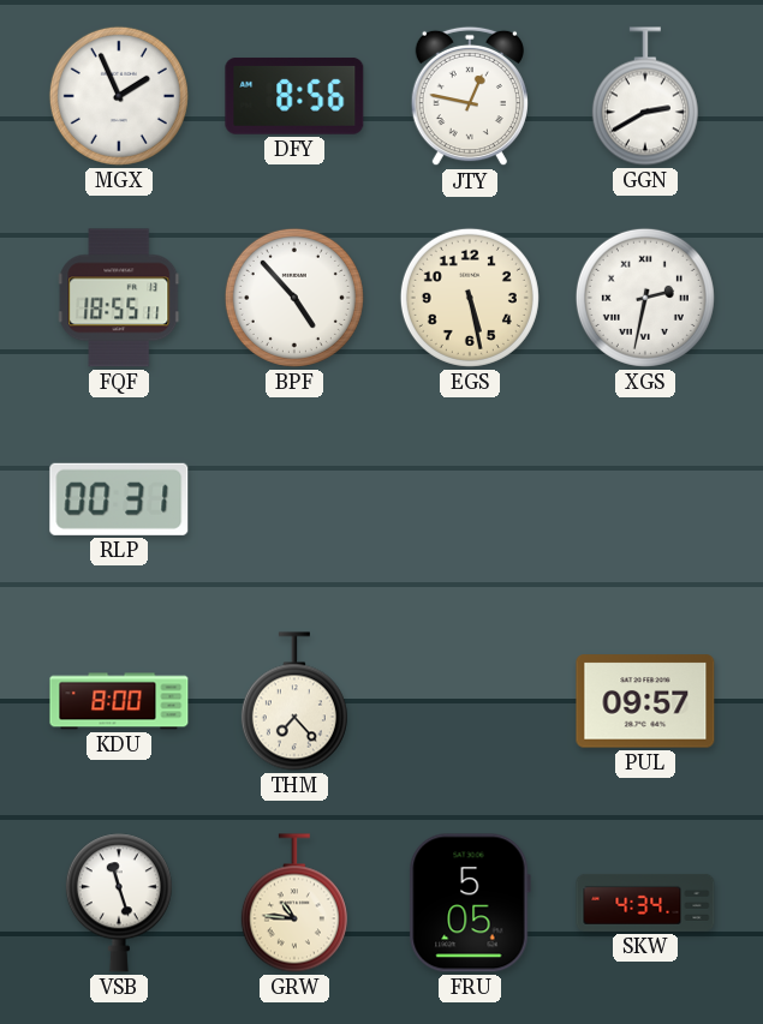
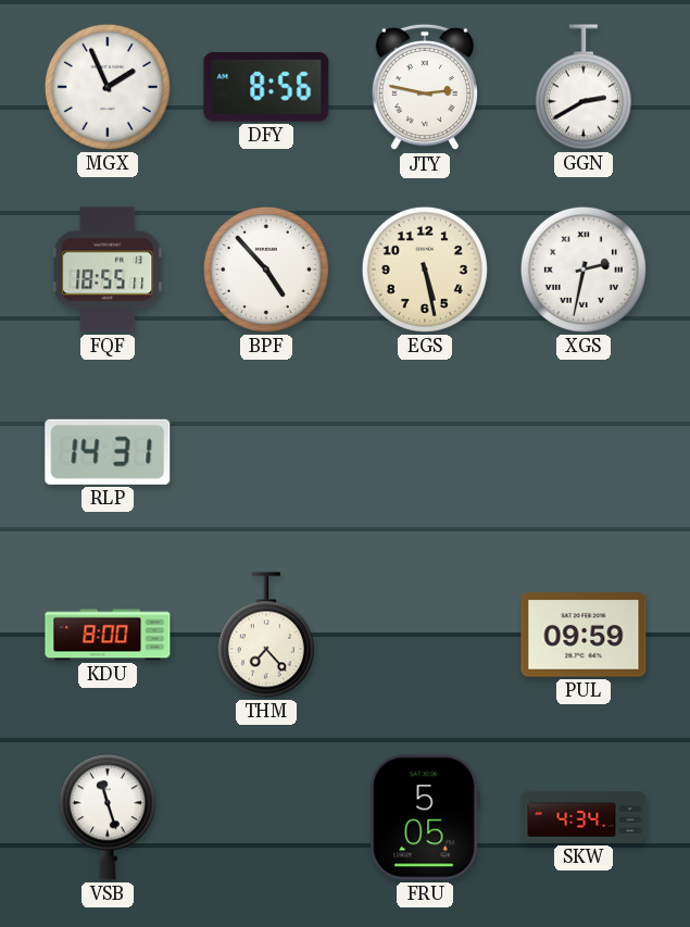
JTY: 12:47 -> 2:47
RLP: 00:31 -> 14:31
PUL: 09:57 -> 09:59
GRW: 10:46 -> none
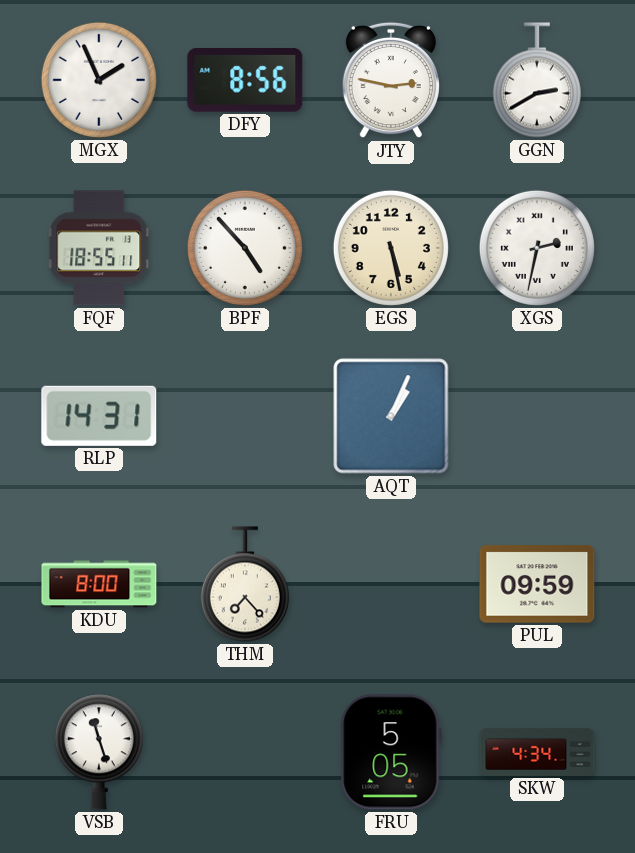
AQT: none -> 1:04
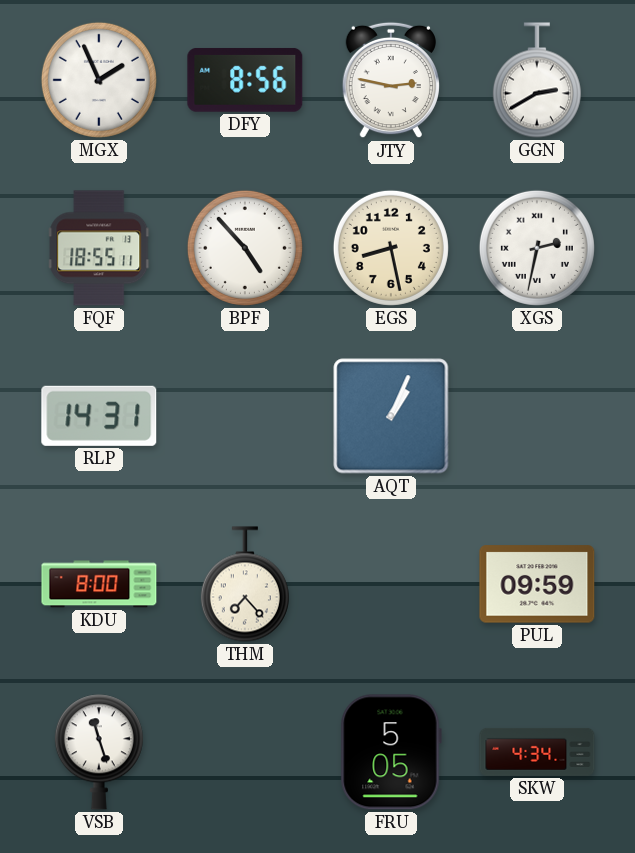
EGS: 5:28 -> 8:28
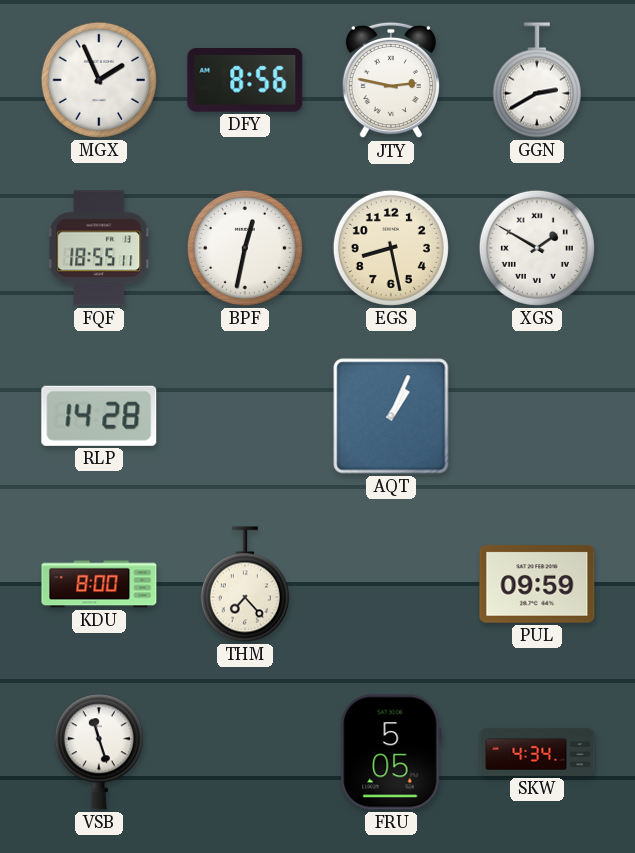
BPF: 4:53 -> 12:32
XGS: 2:32 -> 1:50
RLP: 14:31 -> 14:28
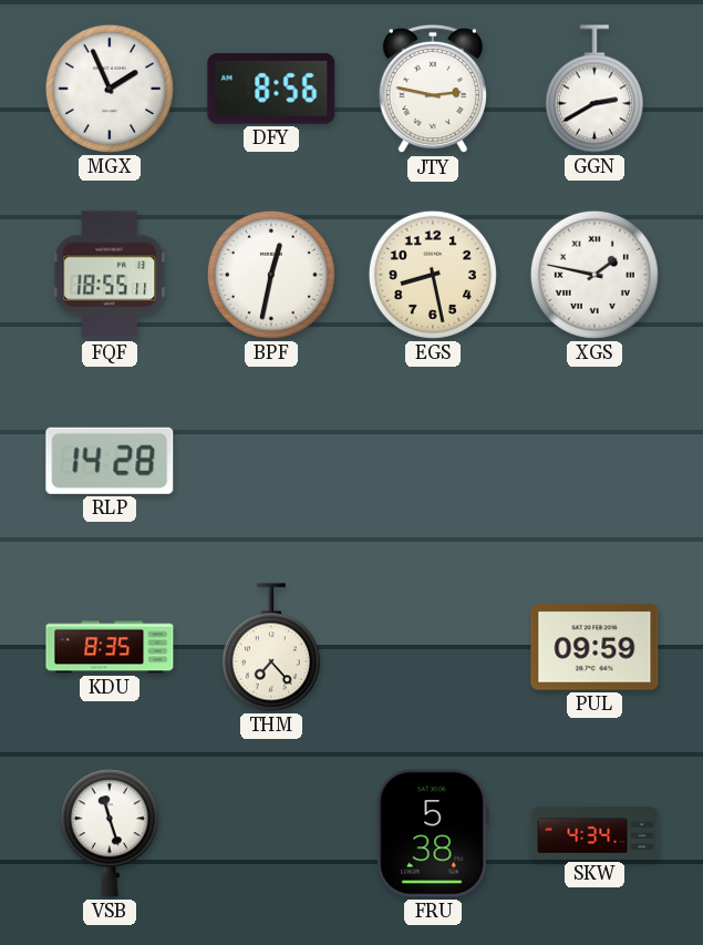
XGS: 1:50 -> 1:47
AQT: 1:04 -> none
KDU: 8:00 -> 8:35
FRU: 5:05 -> 5:38
